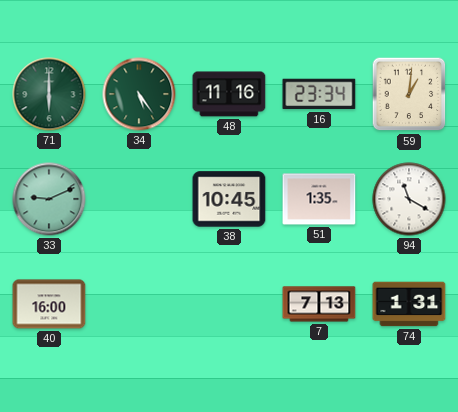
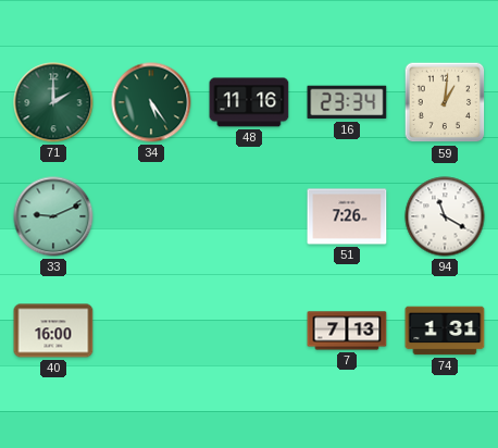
71: 6:00 -> 2:00
38: 10:45 -> none
51: 1:35 -> 7:26
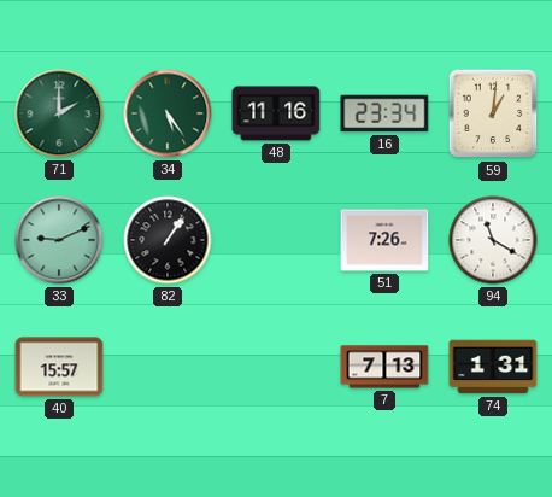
82: none -> 1:06
40: 16:00 -> 15:57
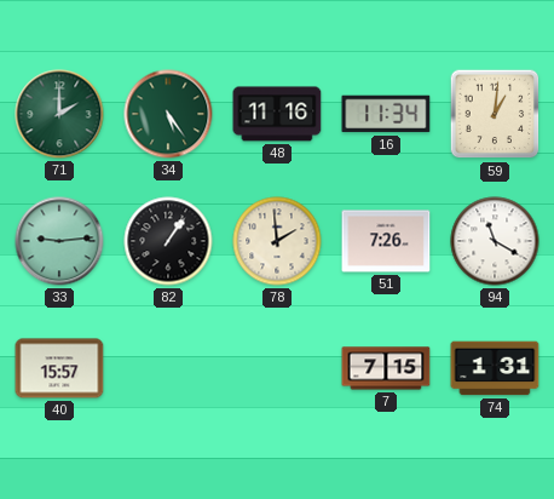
16: 23:34 -> 11:34
33: 9:11 -> 9:14
78: none -> 1:59
7: 7:13 -> 7:15
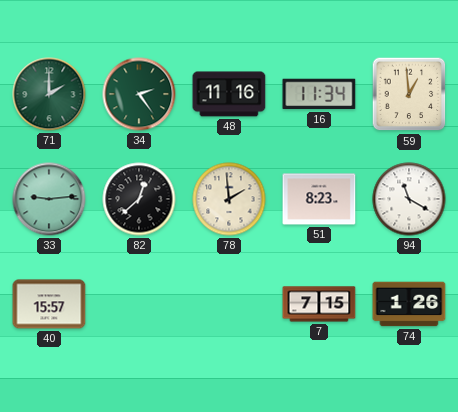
34: 5:24 -> 2:24
59: 1:01 -> 12:59
82: 1:06 -> 12:38
51: 7:26 -> 8:23
74: 1:31 -> 1:26
